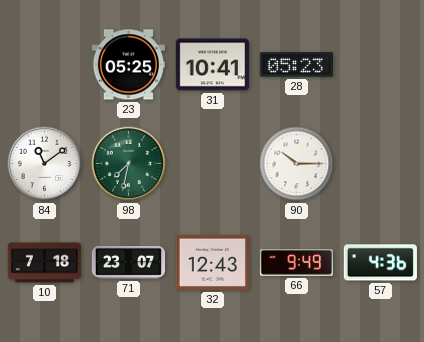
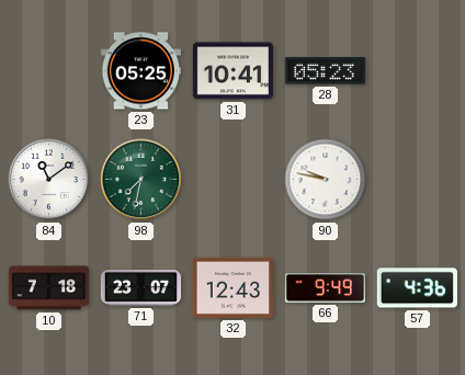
90: 10:15 -> 9:47
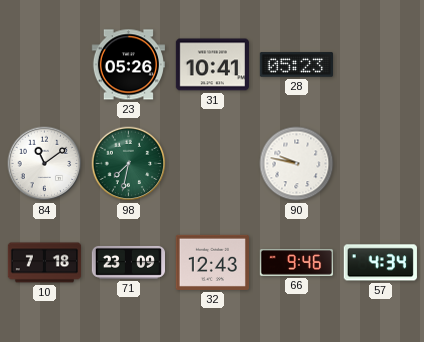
23: 05:25 -> 05:26
71: 23:07 -> 23:09
66: 9:49 -> 9:46
57: 4:36 -> 4:34
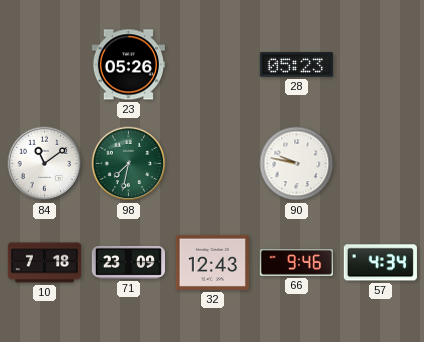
31: 10:41 -> none
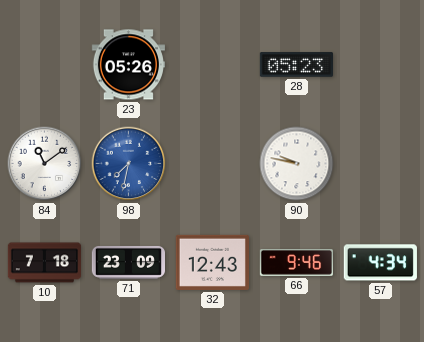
98 dial: green -> blue
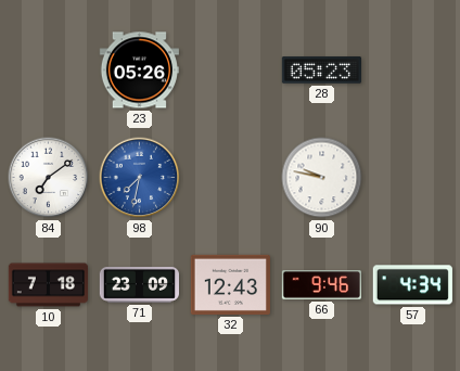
84: 11:09 -> 7:09
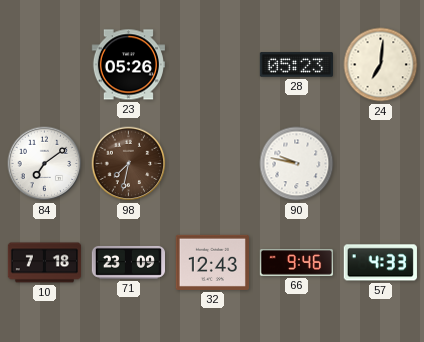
24: none -> 7:01
98 dial: blue -> brown
57: 4:34 -> 4:33
